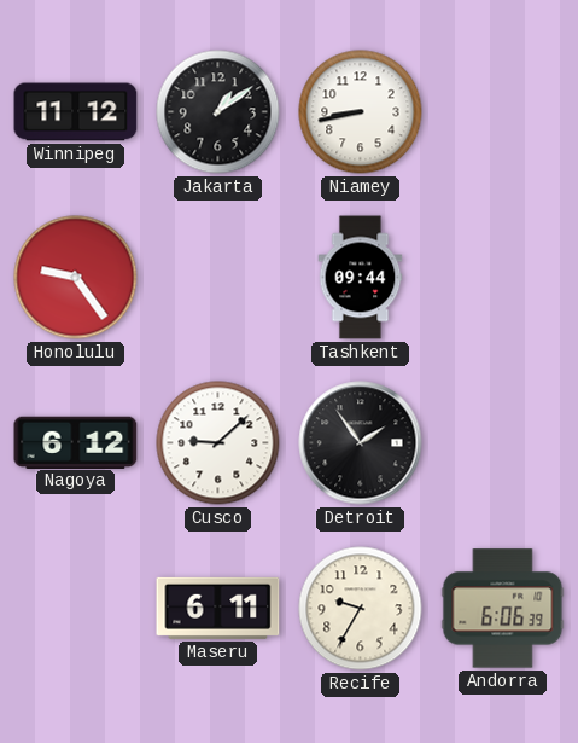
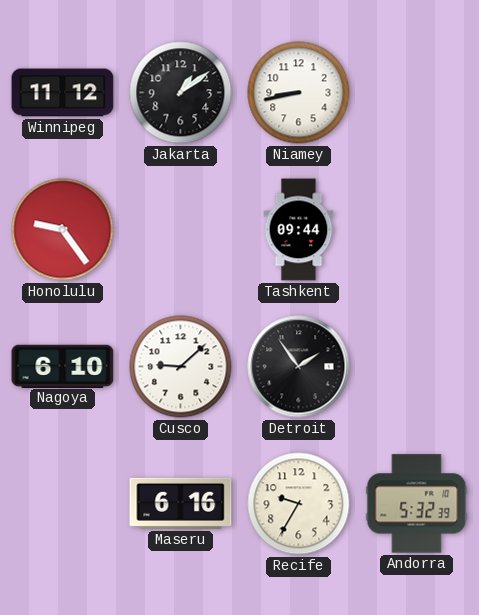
Nagoya: 6:12 -> 6:10
Maseru: 6:11 -> 6:16
Andorra: 6:06 -> 5:32
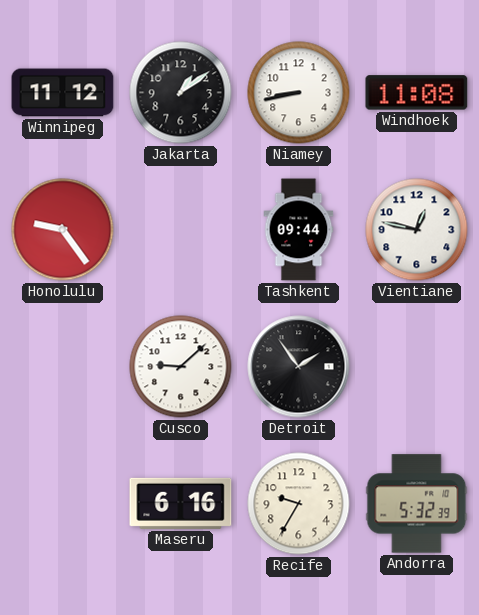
Windhoek: none -> 11:08
Vientiane: none -> 12:47
Nagoya: 6:10 -> none
